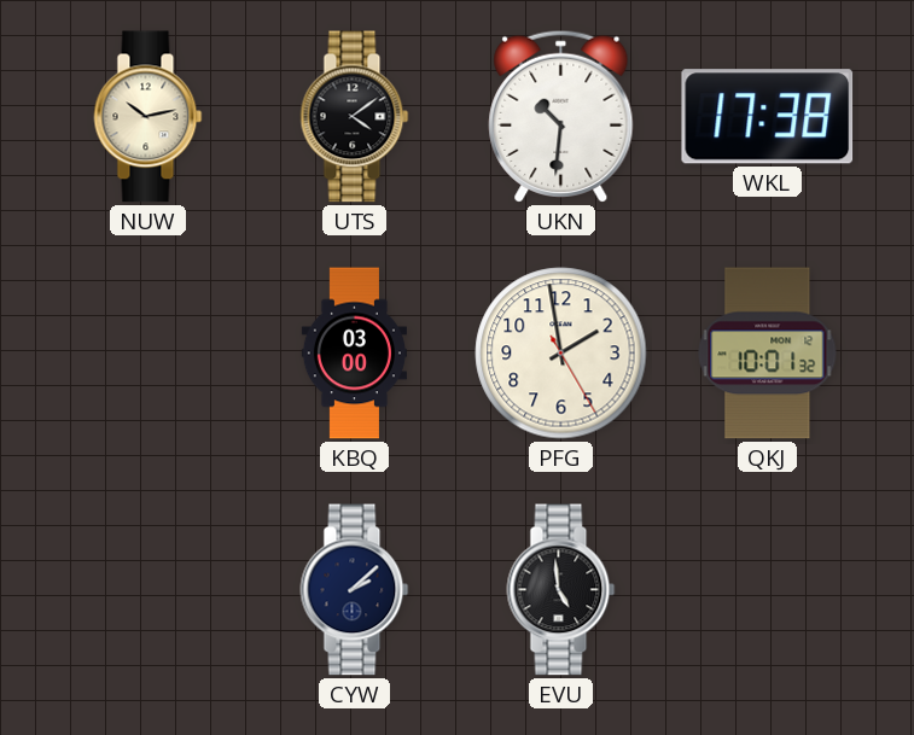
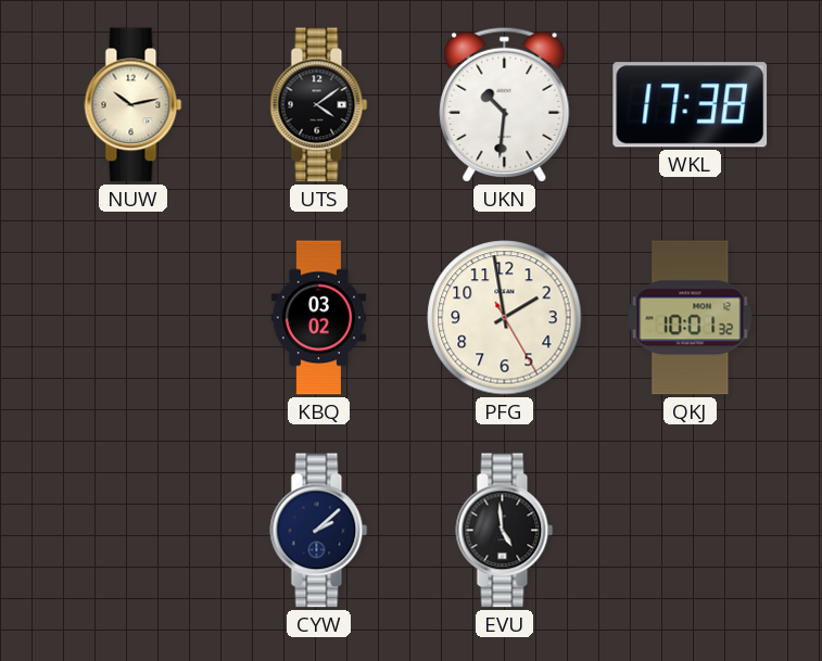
KBQ: 03:00 -> 03:02
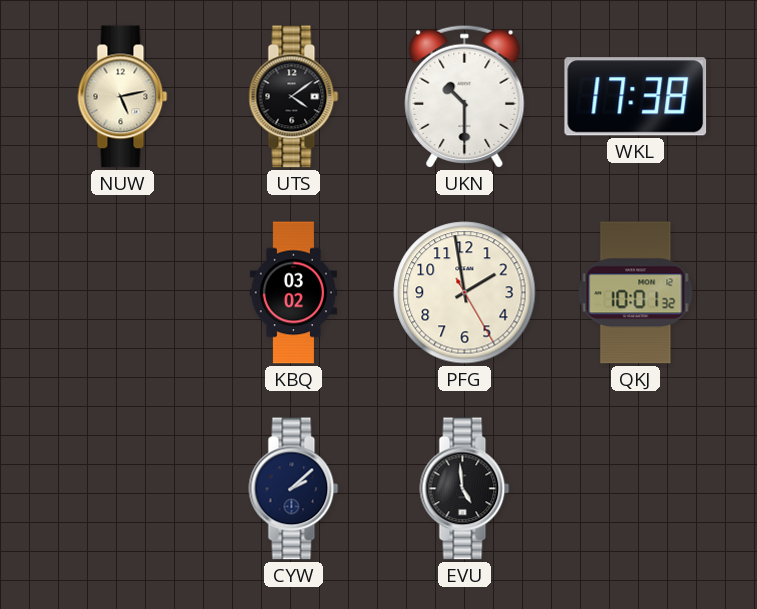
NUW: 10:13 -> 5:13
UKN: 10:31 -> 10:30
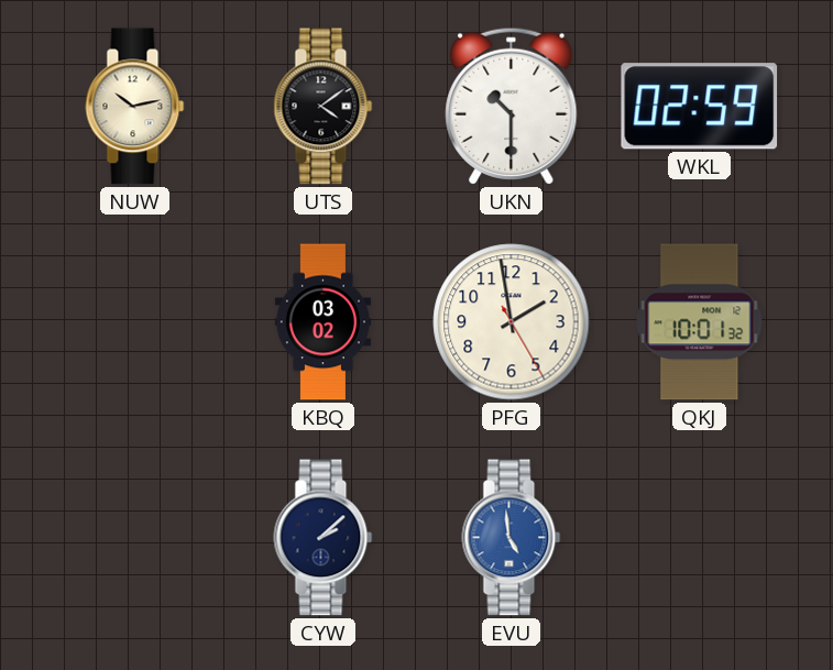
NUW: 5:13 -> 10:13
WKL: 17:38 -> 02:59
EVU dial: black -> blue
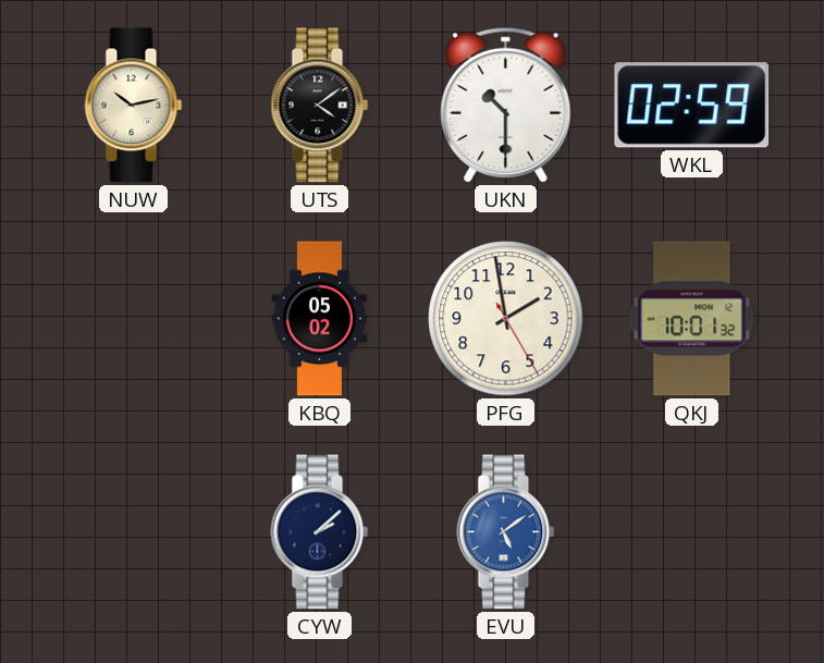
KBQ: 03:02 -> 05:02
EVU: 4:59 -> 5:09
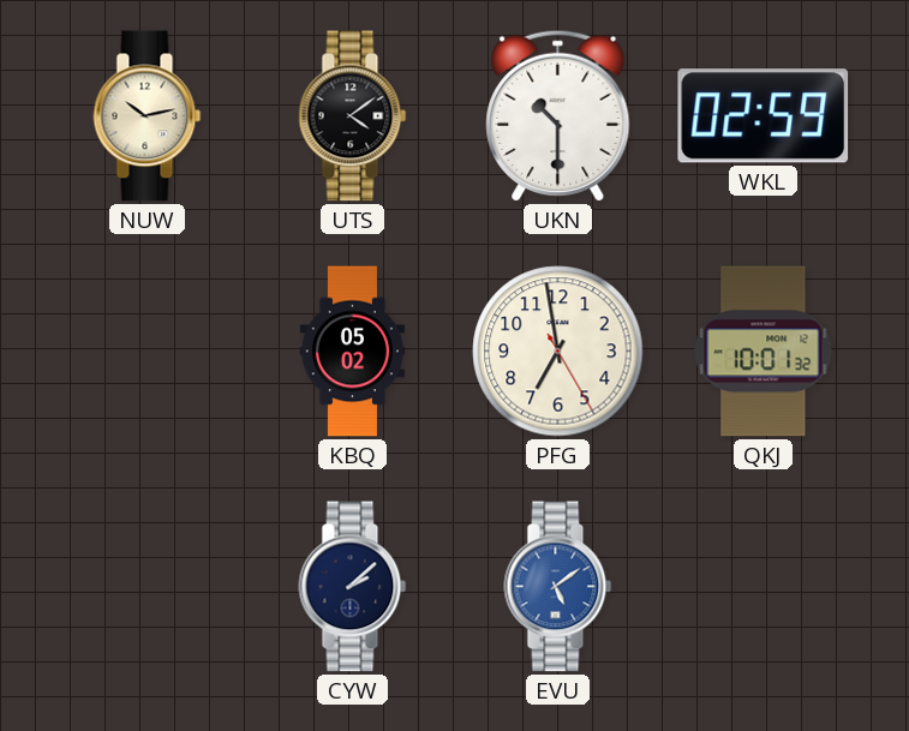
PFG: 1:58 -> 6:58
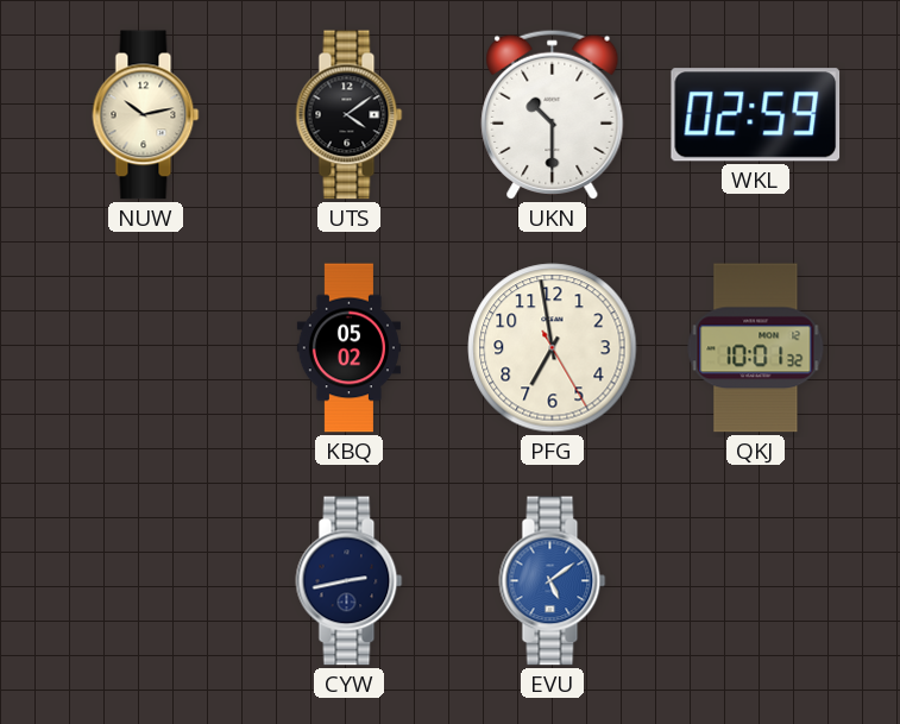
CYW: 2:08 -> 2:43
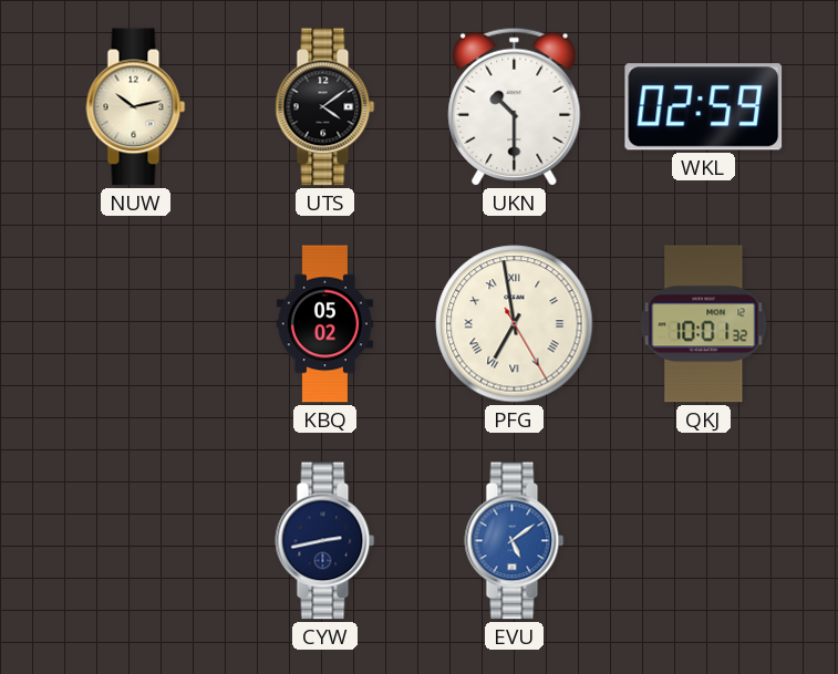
PFG numerals: Arabic -> Roman
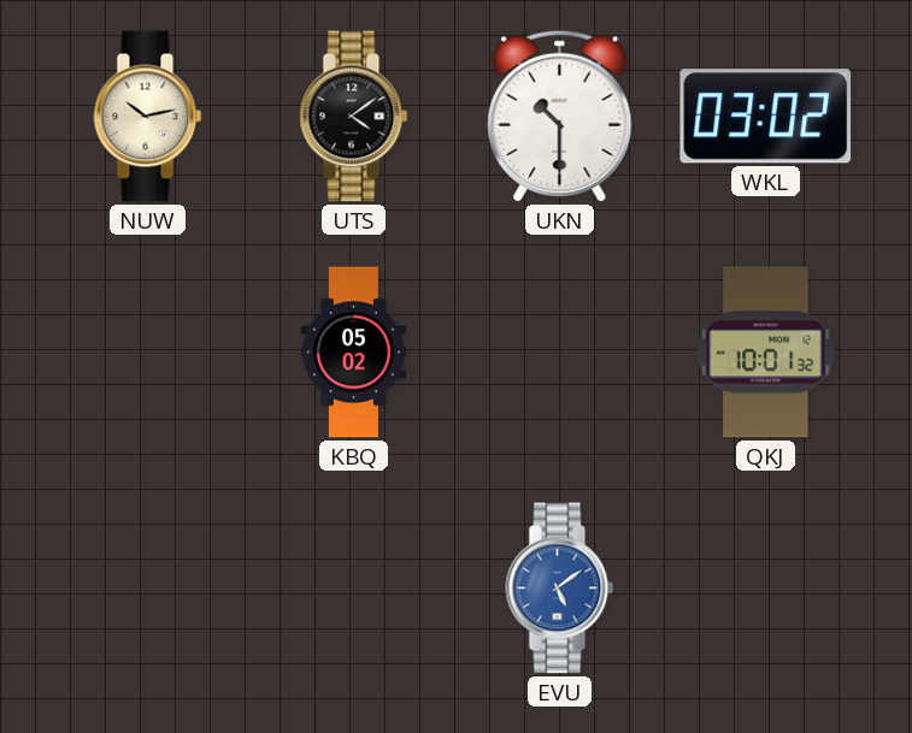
WKL: 02:59 -> 03:02
PFG: 6:58 -> none
CYW: 2:43 -> none
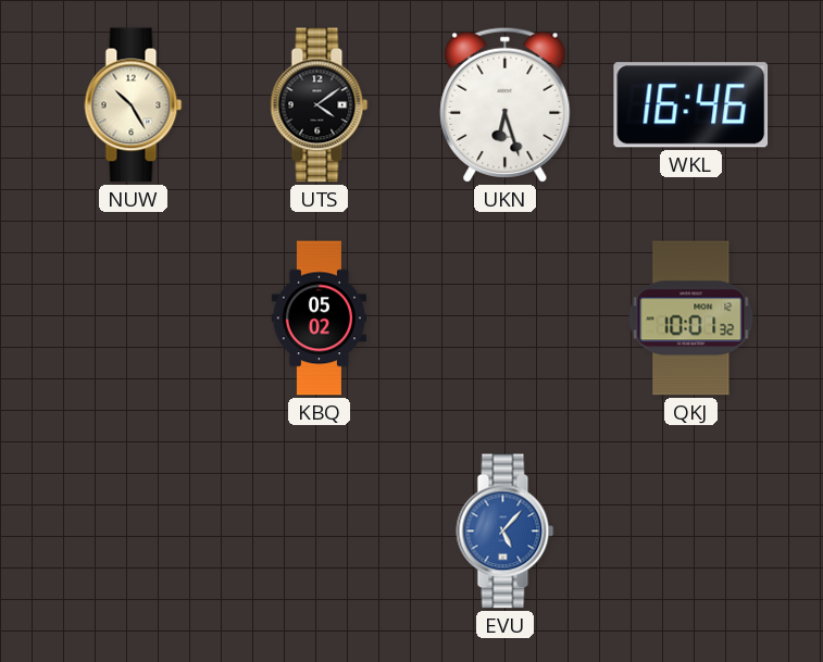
NUW: 10:13 -> 10:25
UKN: 10:30 -> 6:27
WKL: 03:02 -> 16:46
EVU: 5:09 -> 5:07
